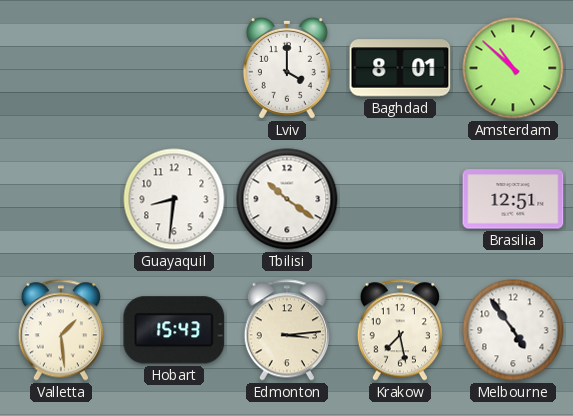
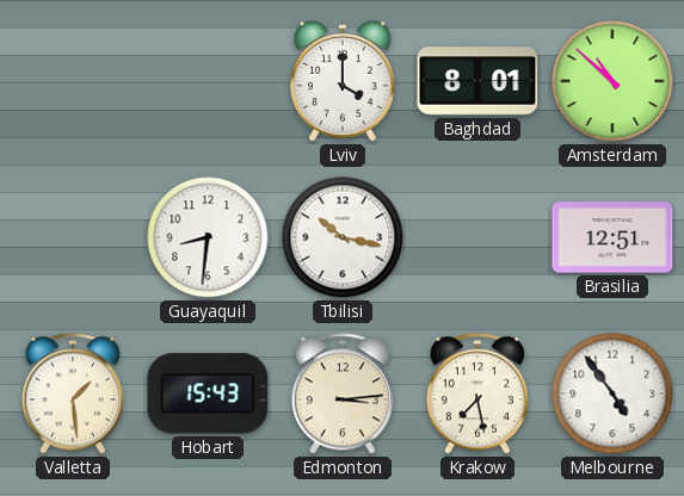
Tbilisi: 10:21 -> 10:17
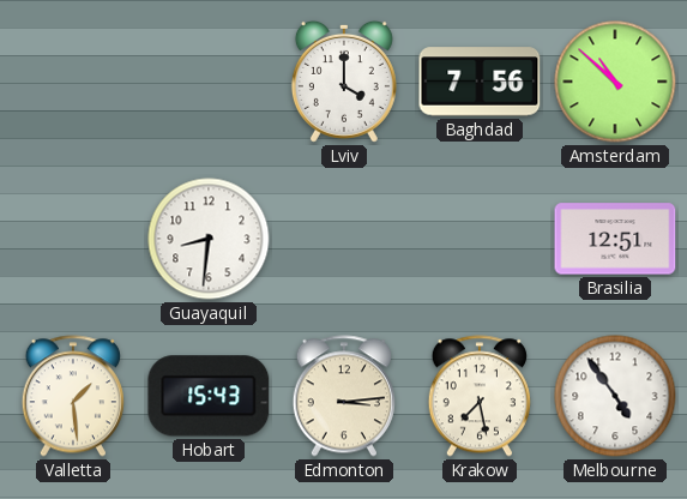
Baghdad: 8:01 -> 7:56
Tbilisi: 10:17 -> none
